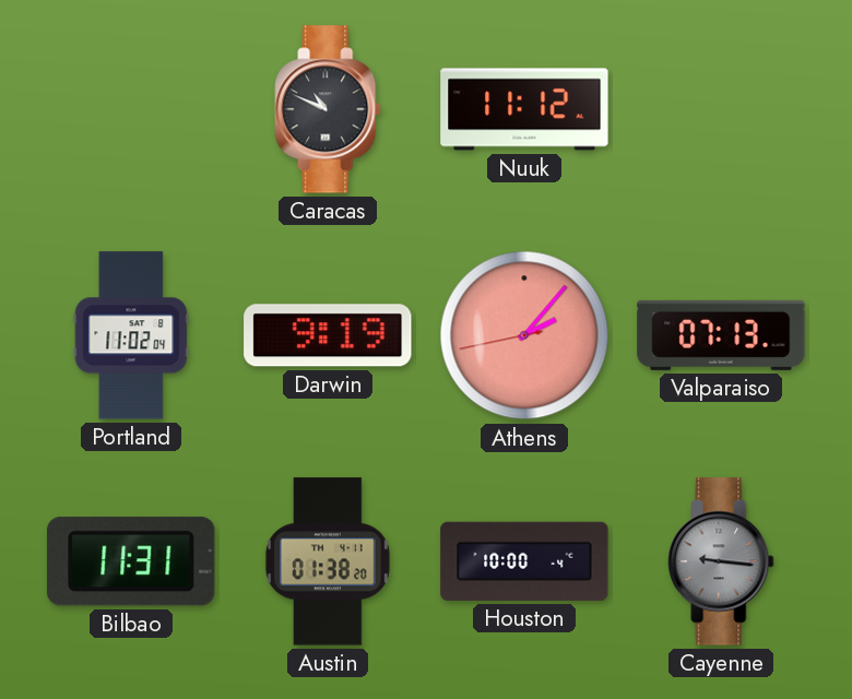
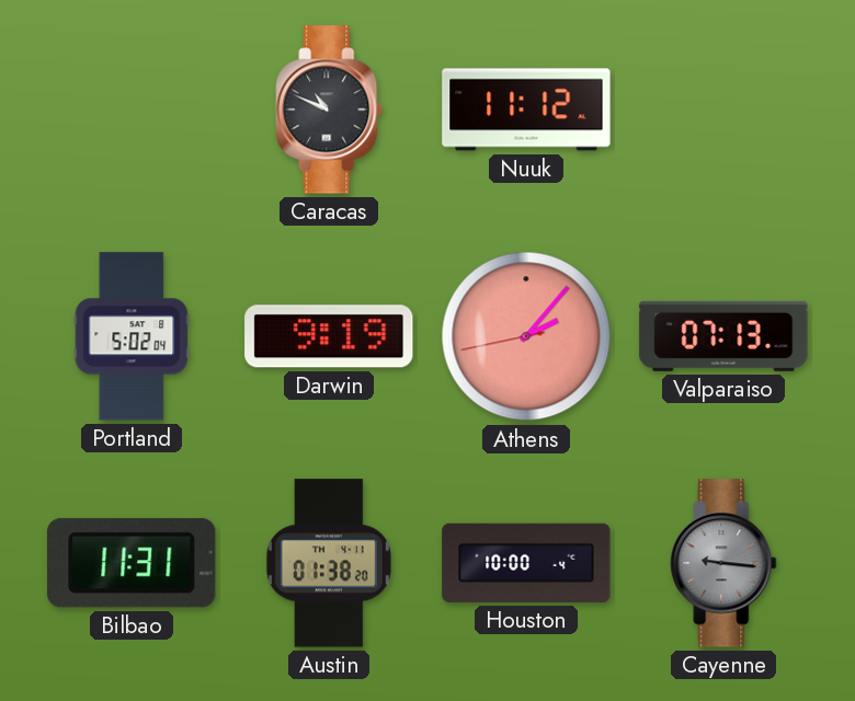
Portland: 11:02 -> 5:02
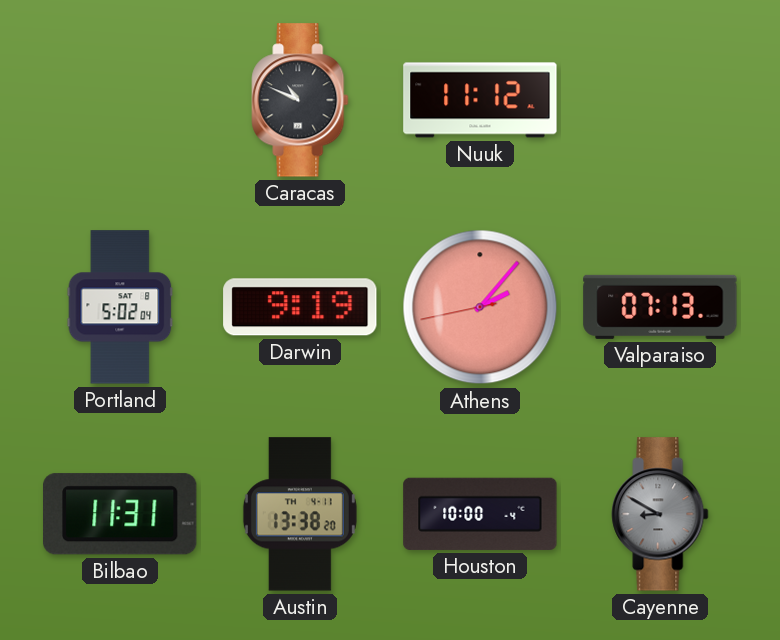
Austin: 01:38 -> 13:38
Cayenne: 9:16 -> 8:50
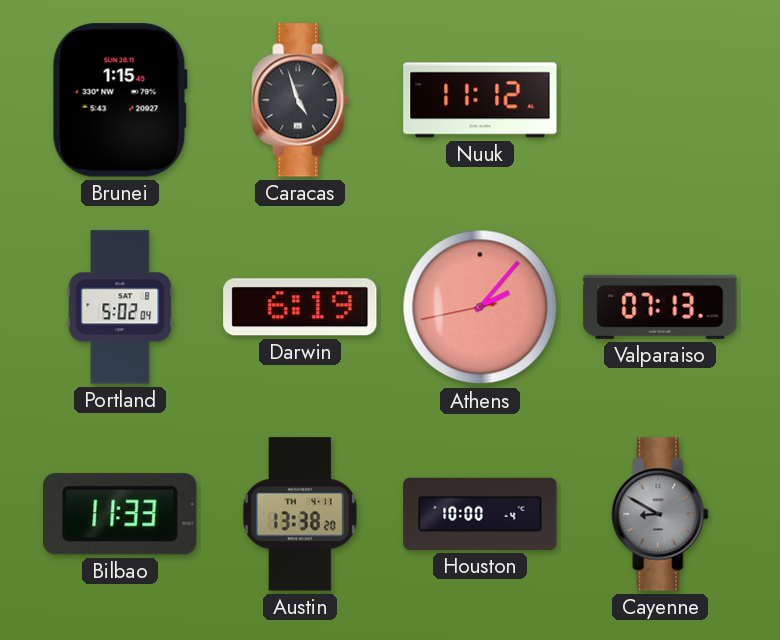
Brunei: none -> 1:15
Caracas: 10:49 -> 4:57
Darwin: 9:19 -> 6:19
Bilbao: 11:31 -> 11:33
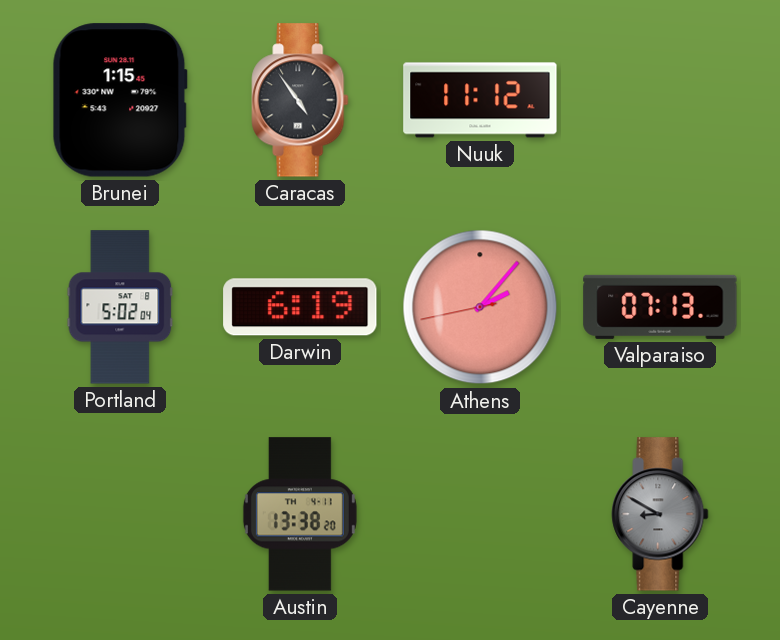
Caracas: 4:57 -> 4:54
Bilbao: 11:33 -> none
Houston: 10:00 -> none
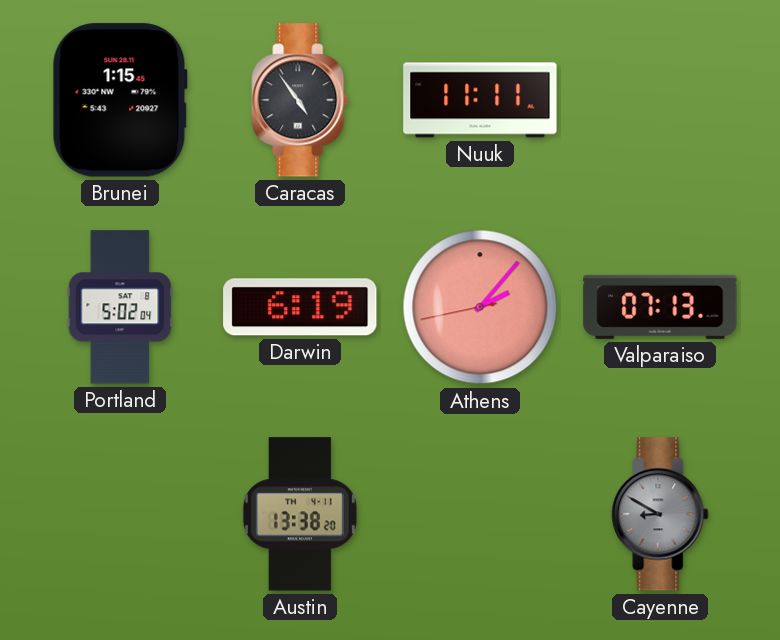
Nuuk: 11:12 -> 11:11
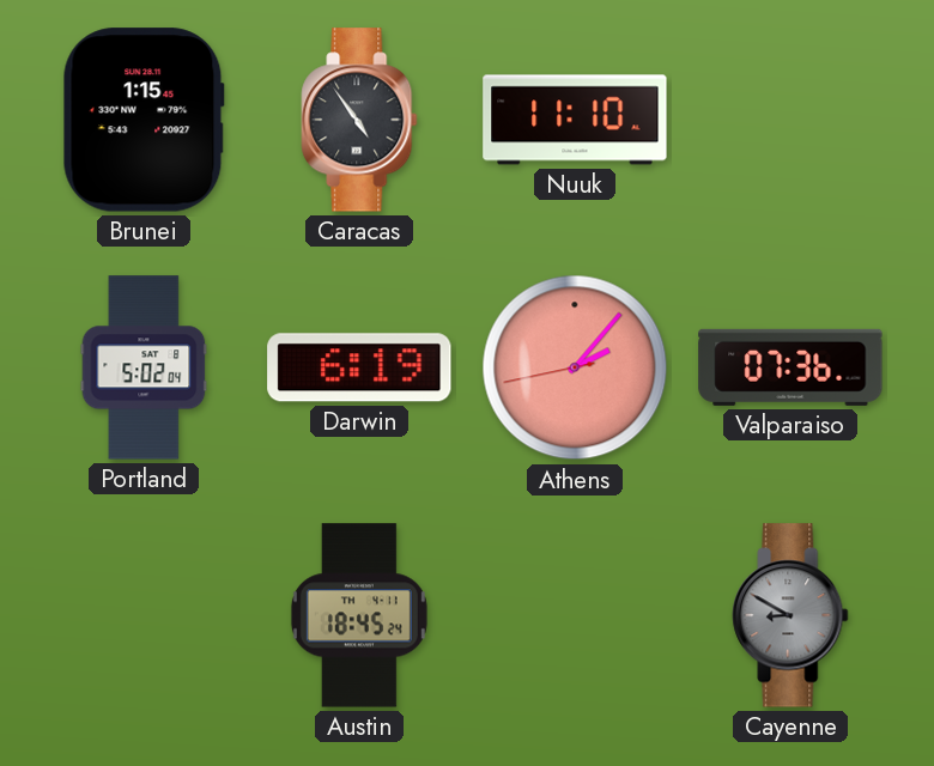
Nuuk: 11:11 -> 11:10
Valparaiso: 07:13 -> 07:36
Austin: 13:38 -> 18:45
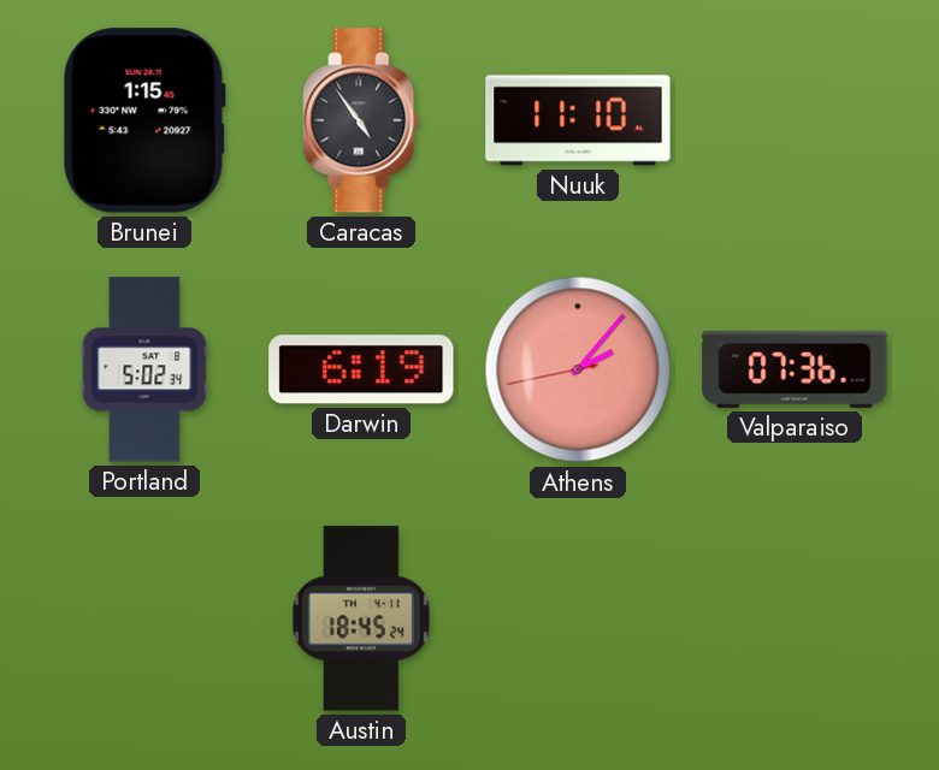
Portland: 5:02:04 -> 5:02:34
Cayenne: 8:50 -> none
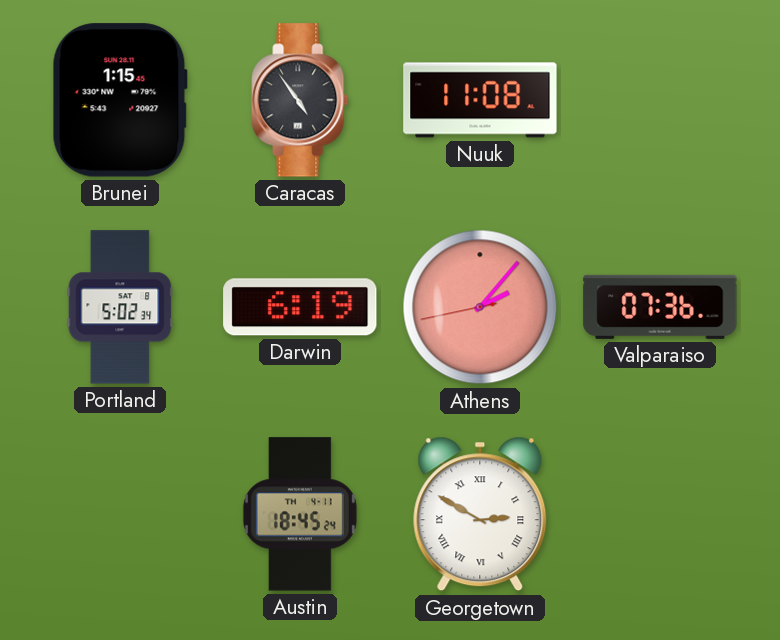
Nuuk: 11:10 -> 11:08
Georgetown: none -> 2:50
